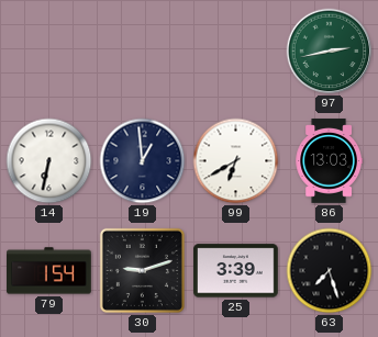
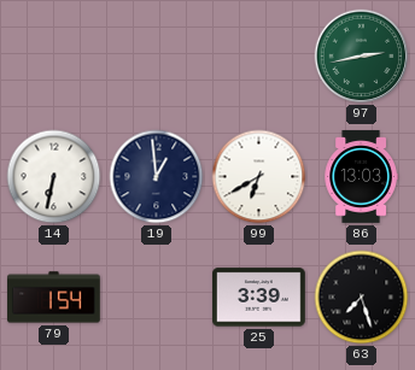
30: 9:12 -> none
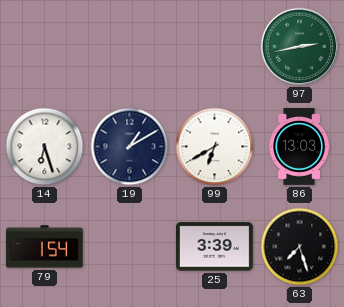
14: 6:32 -> 6:27
19: 12:59 -> 1:10
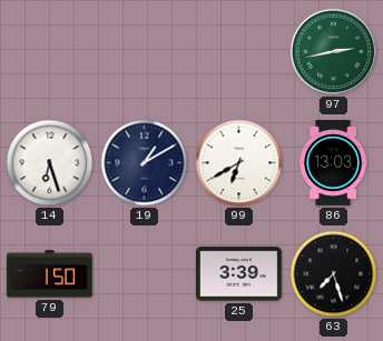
79: 1:54 -> 1:50
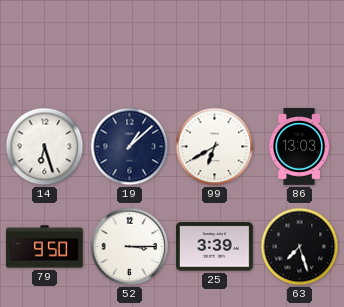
97: 2:43 -> none
19: 1:10 -> 1:08
79: 1:50 -> 9:50
52: none -> 3:15
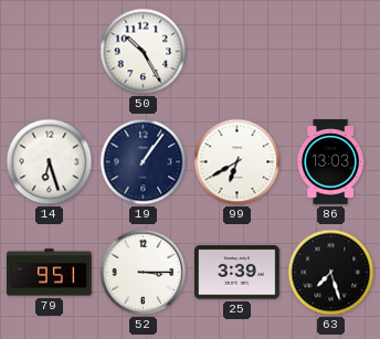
50: none -> 10:25
19: 1:08 -> 1:06
79: 9:50 -> 9:51
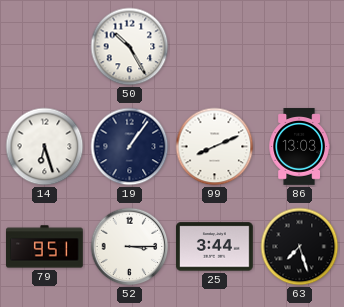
99: 6:40 -> 8:11
25: 3:39 -> 3:44
